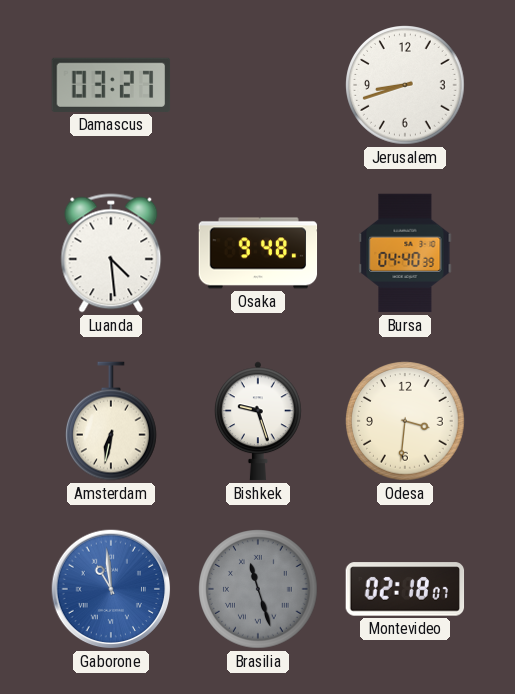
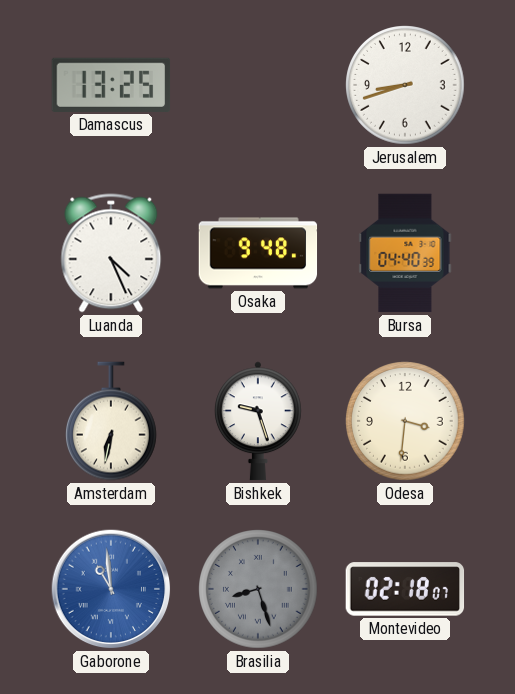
Damascus: 03:27 -> 13:25
Luanda: 4:29 -> 4:26
Brasilia: 11:27 -> 8:27
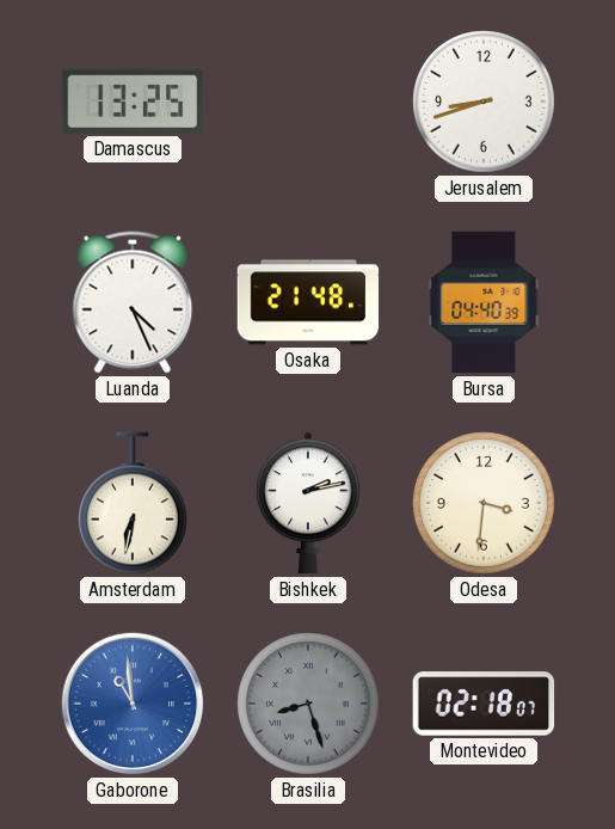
Osaka: 9:48 -> 21:48
Bishkek: 9:27 -> 2:13
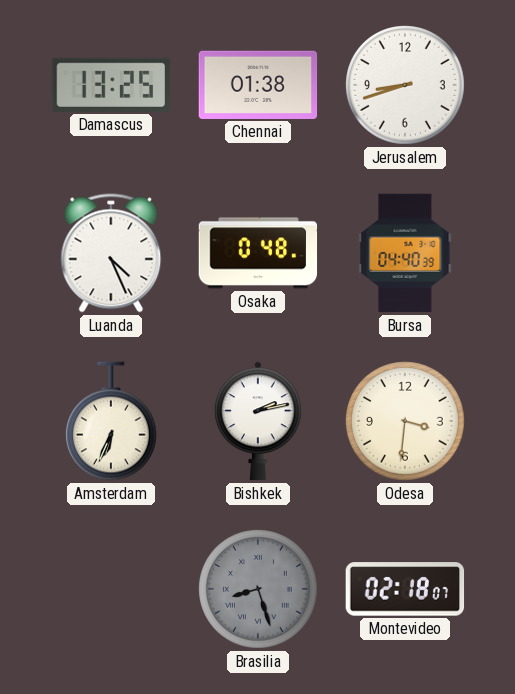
Chennai: none -> 01:38
Osaka: 21:48 -> 0:48
Amsterdam: 6:32 -> 6:34
Gaborone: 10:59 -> none
